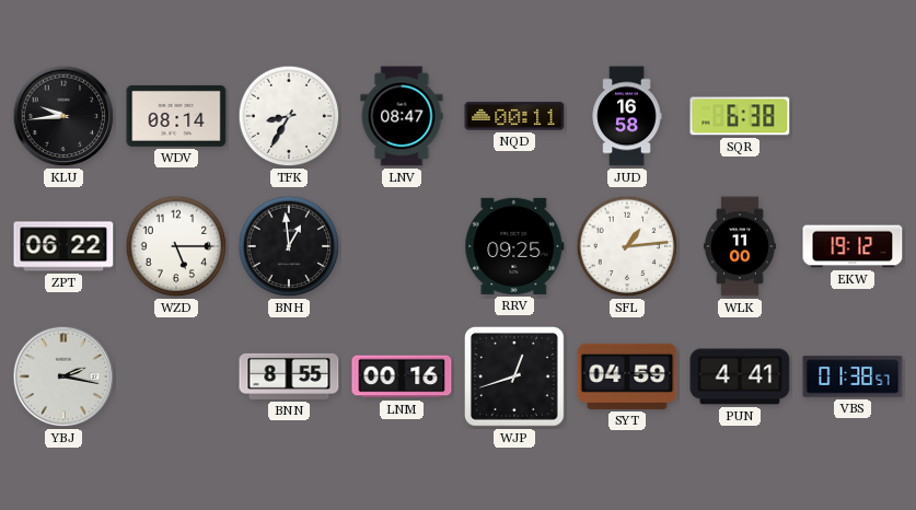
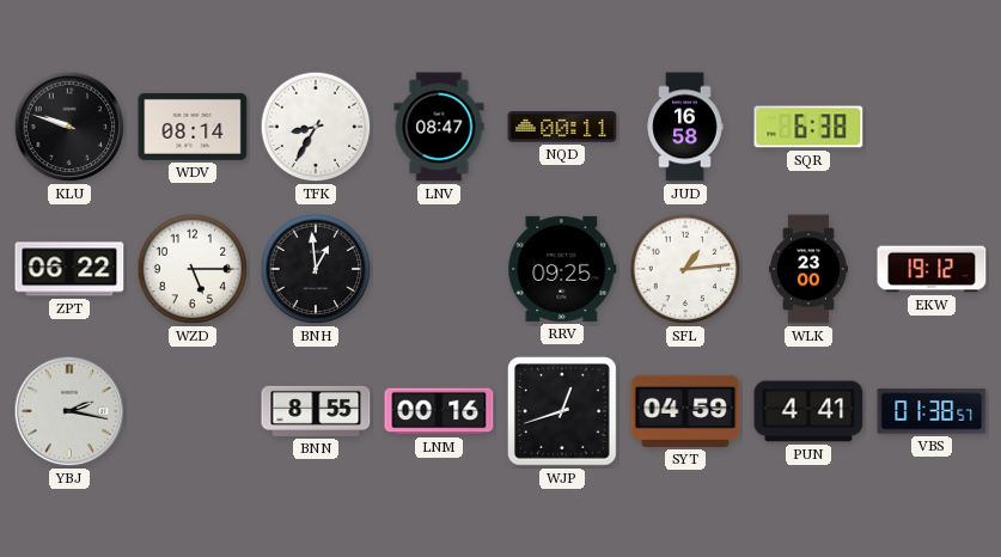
KLU: 9:44 -> 9:48
WLK: 11:00 -> 23:00
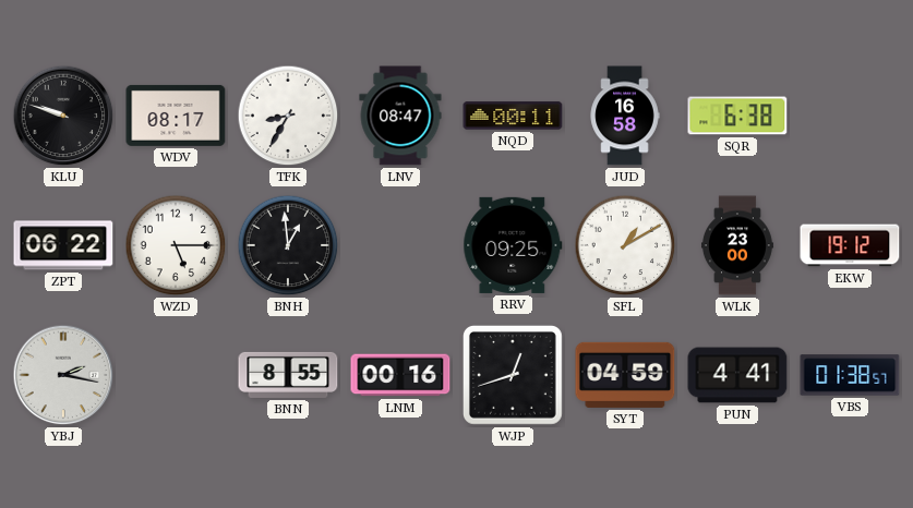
WDV: 08:14 -> 08:17
SFL: 1:14 -> 1:10
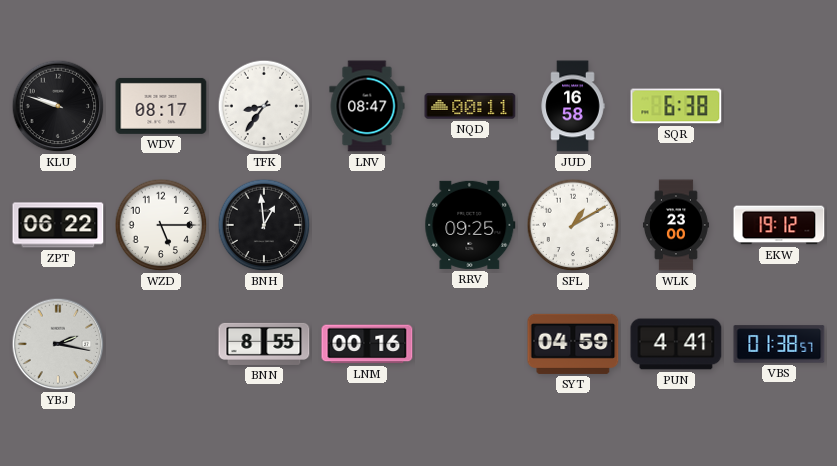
TFK: 8:35 -> 8:36
WJP: 12:42 -> none
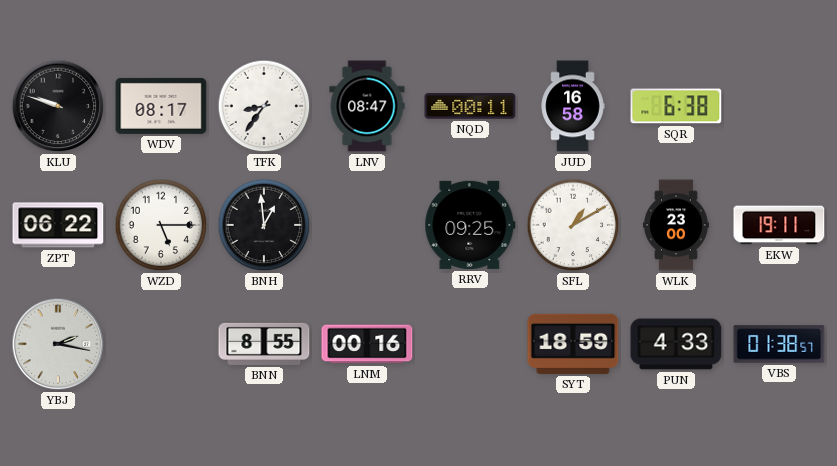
EKW: 19:12 -> 19:11
SYT: 04:59 -> 18:59
PUN: 4:41 -> 4:33
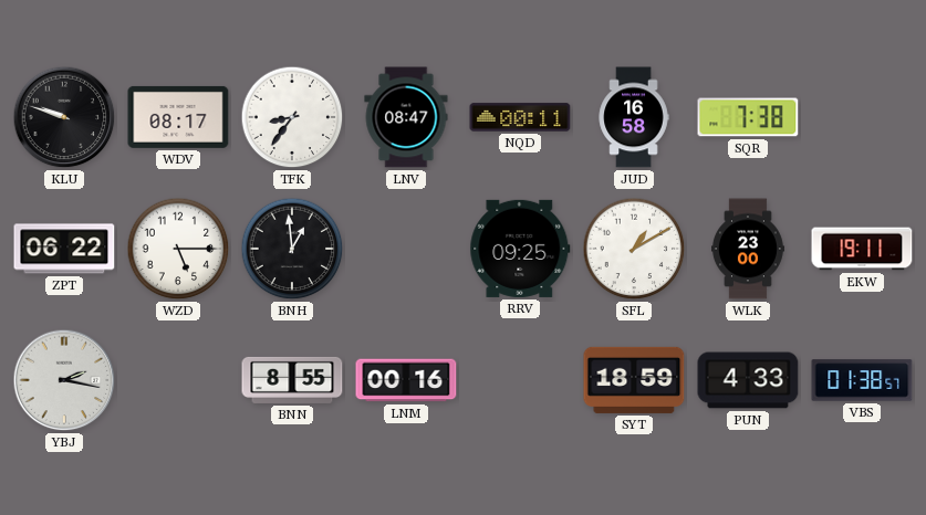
SQR: 6:38 -> 7:38
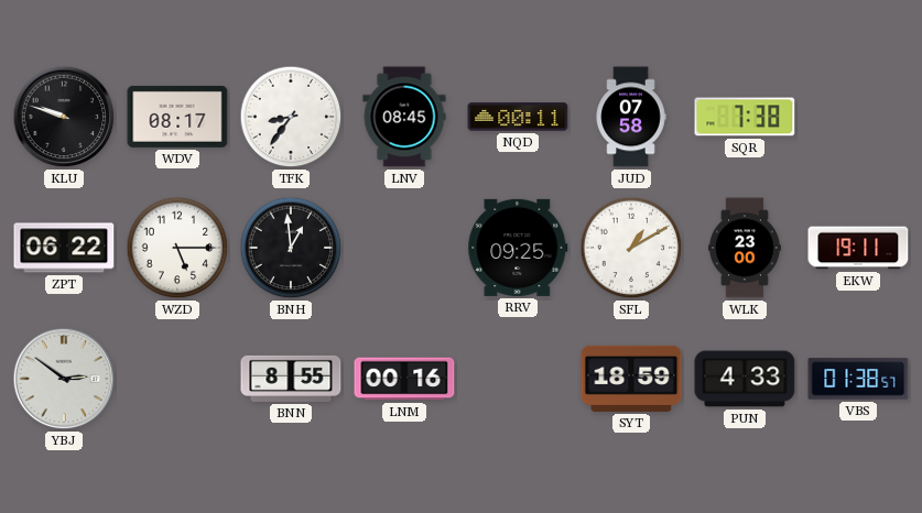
LNV: 08:47 -> 08:45
JUD: 16:58 -> 07:58
YBJ: 2:17 -> 2:51
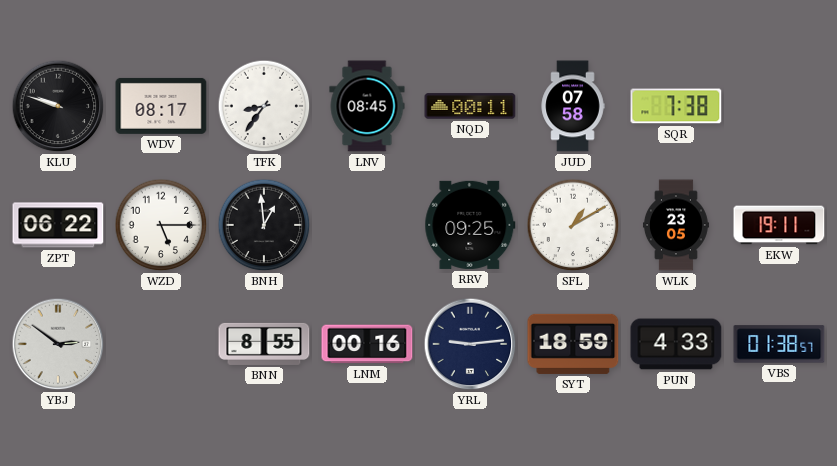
WLK: 23:00 -> 23:05
YRL: none -> 9:14
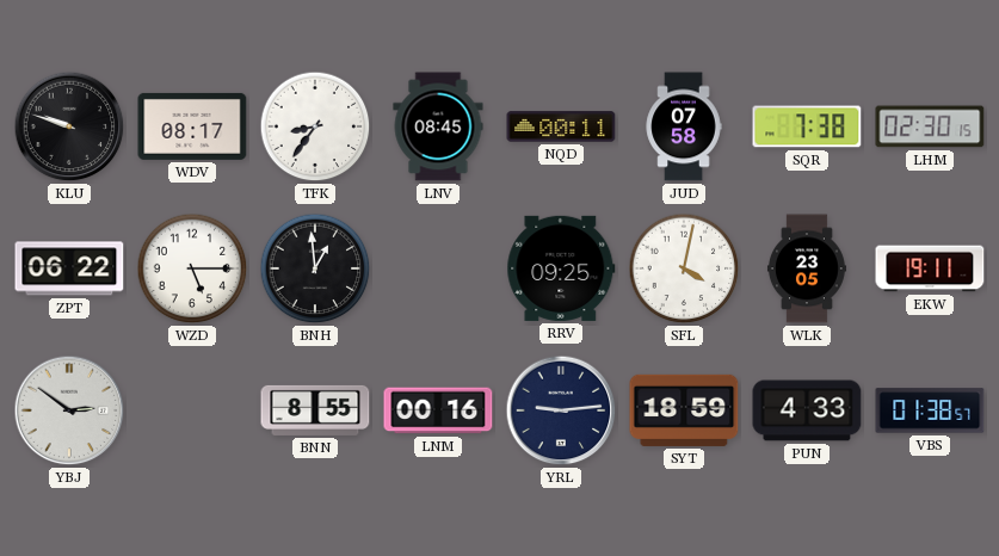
LHM: none -> 02:30
SFL: 1:10 -> 4:02
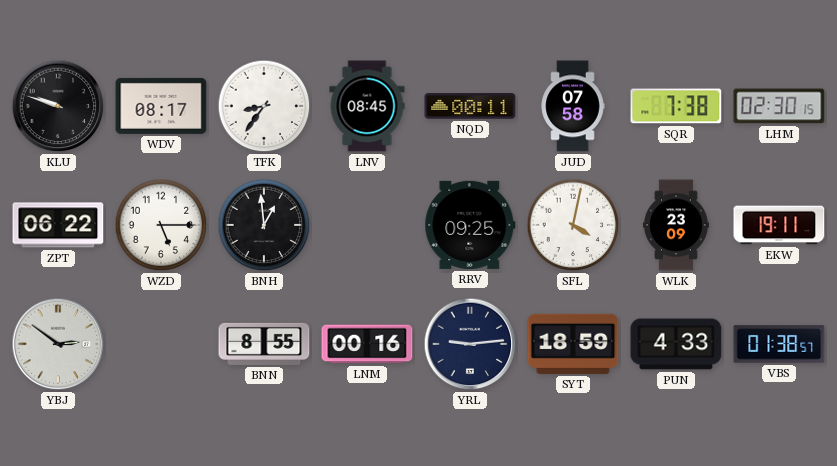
WLK: 23:05 -> 23:09
